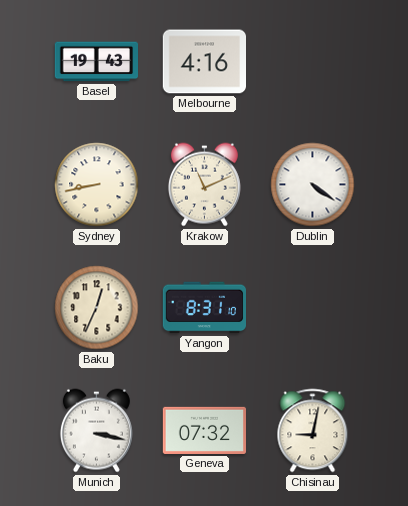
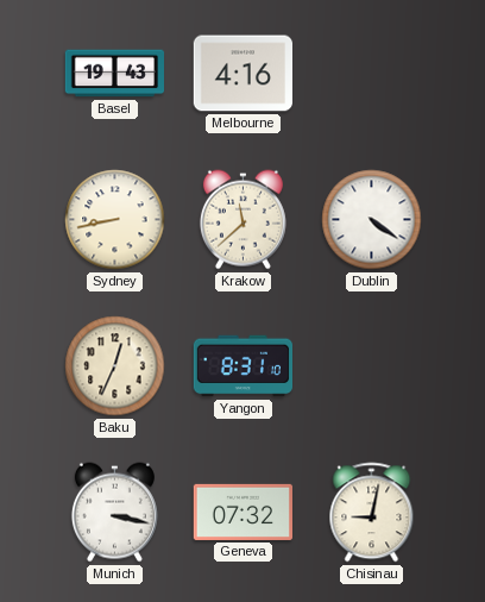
Krakow: 11:11 -> 11:38
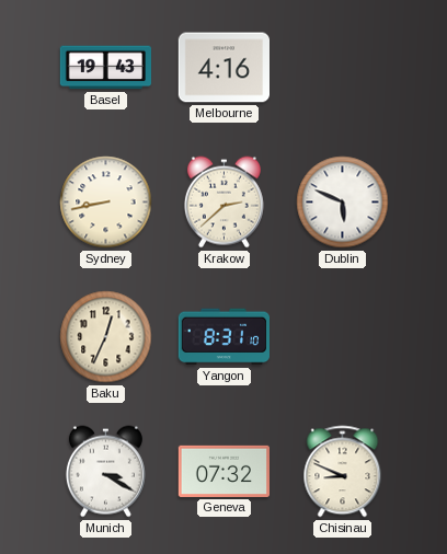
Krakow: 11:38 -> 2:38
Dublin: 4:21 -> 5:49
Munich: 3:17 -> 3:20
Chisinau: 9:02 -> 8:49
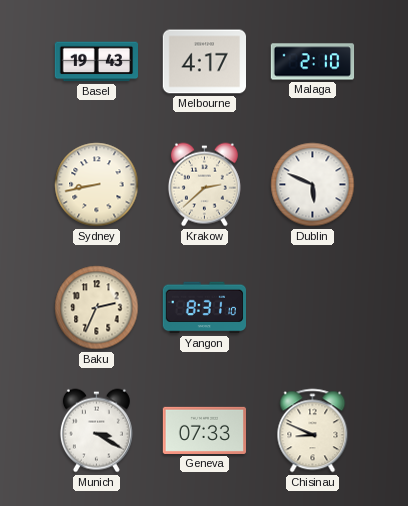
Melbourne: 4:16 -> 4:17
Malaga: none -> 2:10
Baku: 12:34 -> 2:34
Geneva: 07:32 -> 07:33
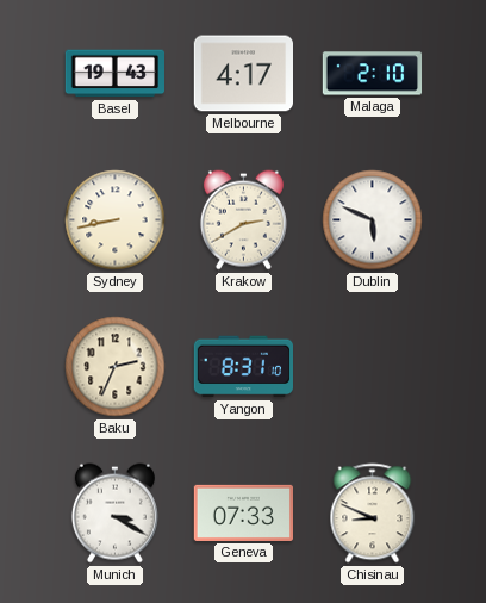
Krakow: 2:38 -> 2:40
